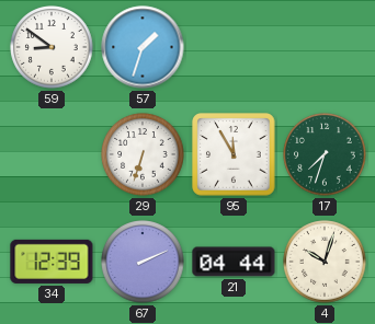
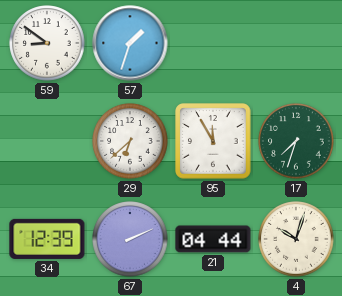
29: 6:33 -> 6:38
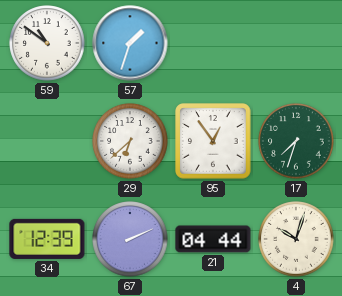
59: 8:51 -> 10:51
95: 11:55 -> 12:54
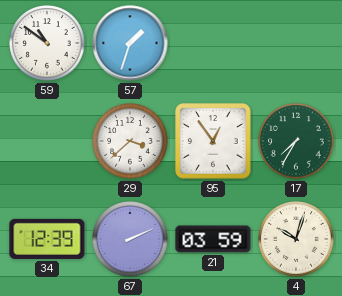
29: 6:38 -> 3:38
17: 7:33 -> 7:35
21: 04:44 -> 03:59
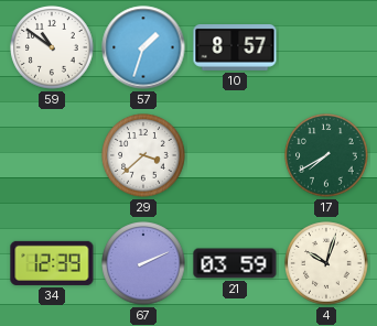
10: none -> 8:57
95: 12:54 -> none
17: 7:35 -> 7:40
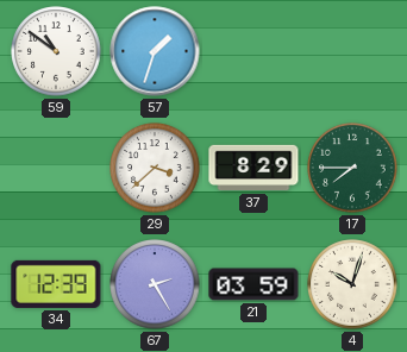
10: 8:57 -> none
37: none -> 8:29
17: 7:40 -> 7:45
67: 2:11 -> 2:25
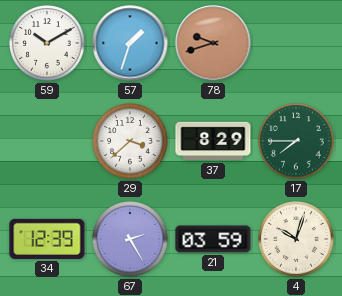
59: 10:51 -> 10:10
78: none -> 9:42
